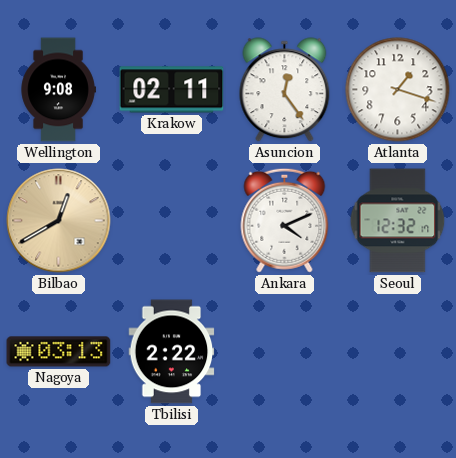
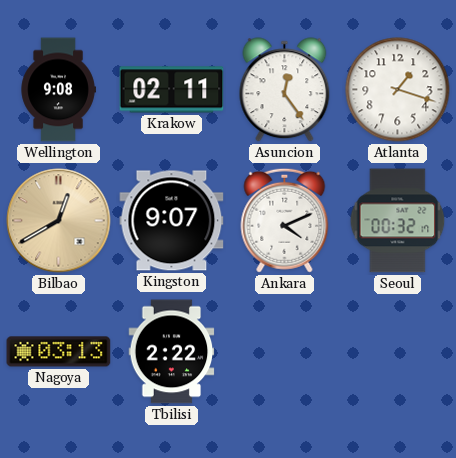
Kingston: none -> 9:07
Seoul: 12:32 -> 00:32
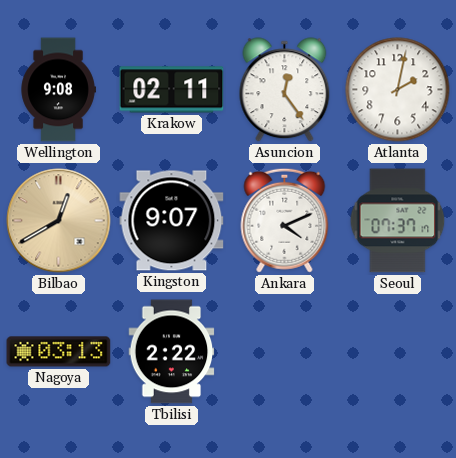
Atlanta: 1:18 -> 2:02
Seoul: 00:32 -> 07:37
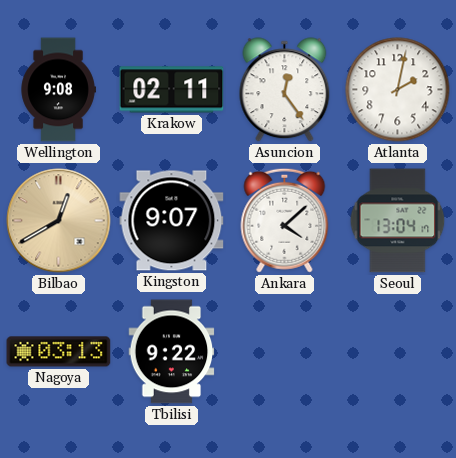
Ankara: 4:11 -> 4:08
Seoul: 07:37 -> 13:04
Tbilisi: 2:22 -> 9:22
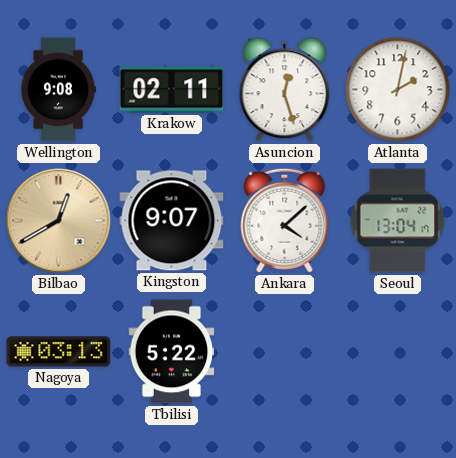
Asuncion: 12:24 -> 12:27
Tbilisi: 9:22 -> 5:22
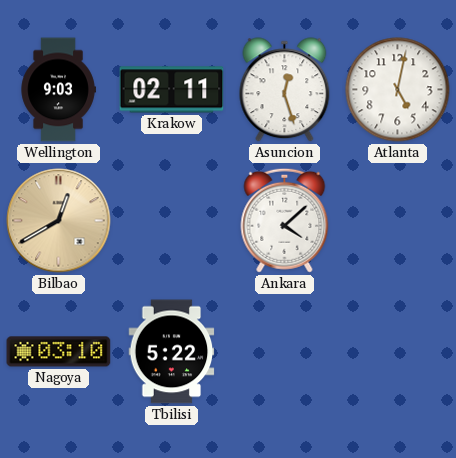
Wellington: 9:08 -> 9:03
Atlanta: 2:02 -> 5:02
Kingston: 9:07 -> none
Seoul: 13:04 -> none
Nagoya: 03:13 -> 03:10
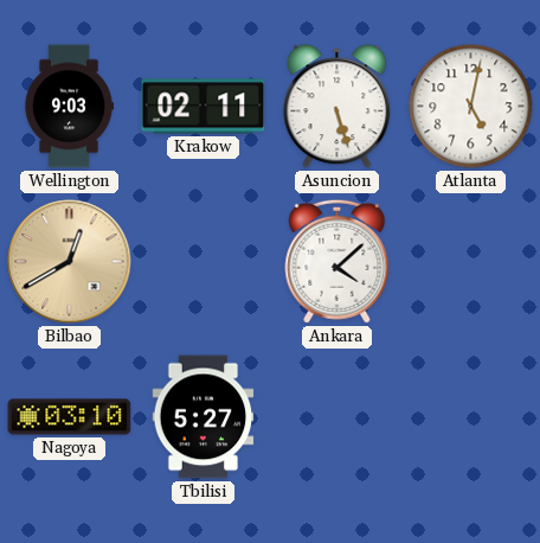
Asuncion: 12:27 -> 5:27
Tbilisi: 5:22 -> 5:27
